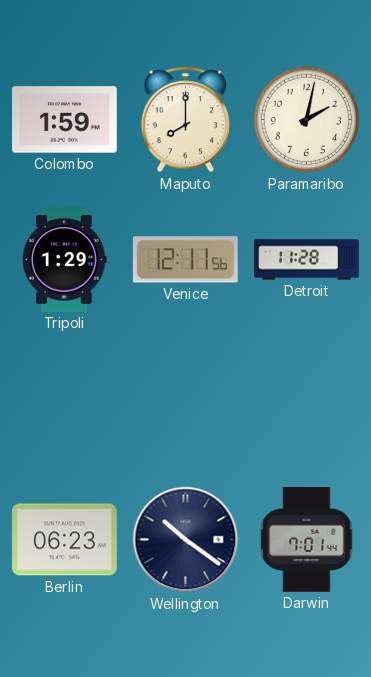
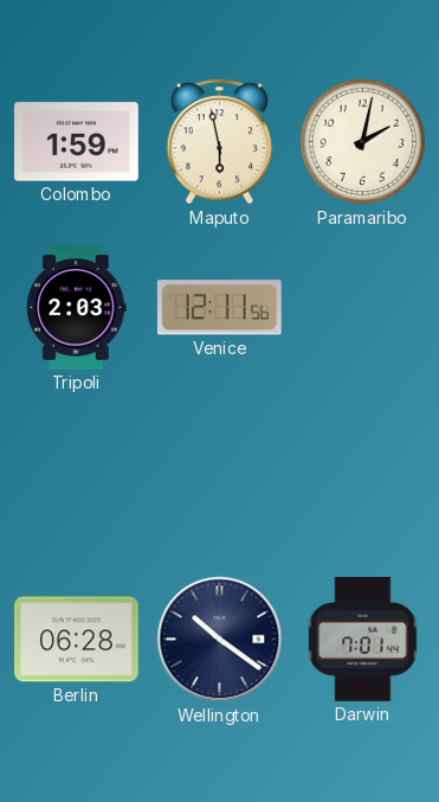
Maputo: 8:00 -> 5:58
Tripoli: 1:29 -> 2:03
Detroit: 11:28 -> none
Berlin: 06:23 -> 06:28
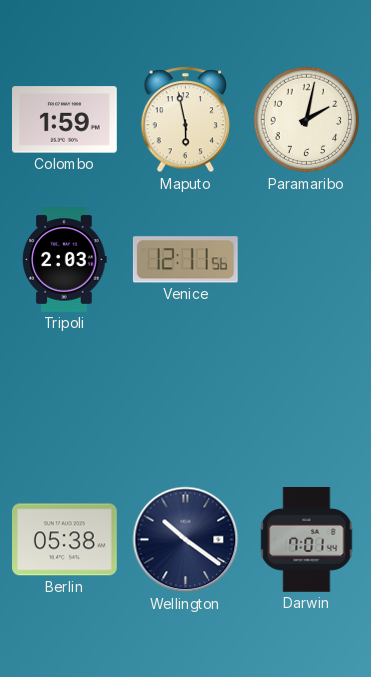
Berlin: 06:28 -> 05:38
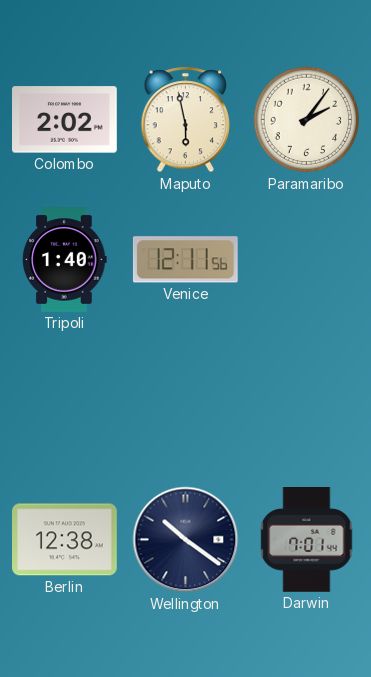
Colombo: 1:59 -> 2:02
Paramaribo: 2:02 -> 2:06
Tripoli: 2:03 -> 1:40
Berlin: 05:38 -> 12:38
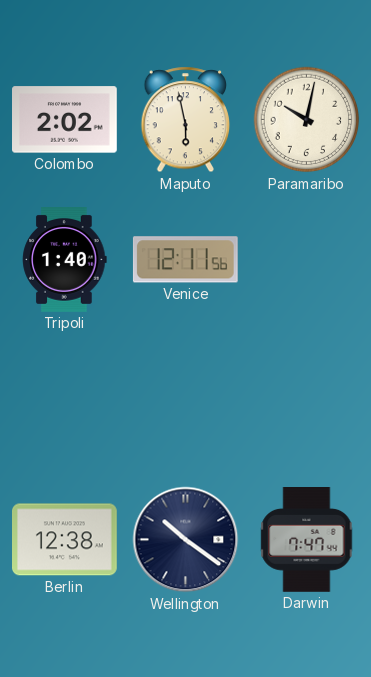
Paramaribo: 2:06 -> 10:02
Darwin: 7:01 -> 7:47
